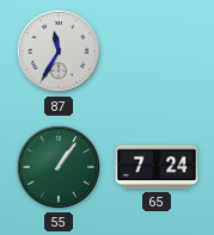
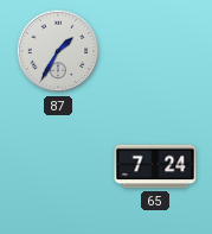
87: 11:35 -> 1:35
55: 1:06 -> none
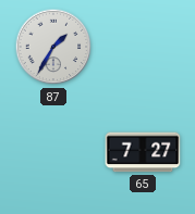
65: 7:24 -> 7:27
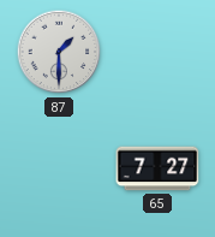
87: 1:35 -> 1:30
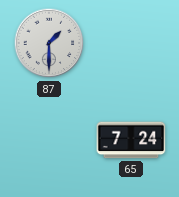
65: 7:27 -> 7:24
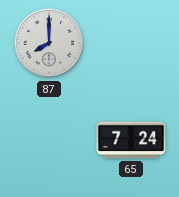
87: 1:30 -> 8:00
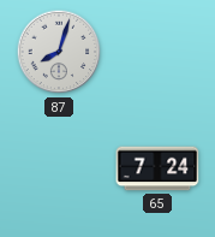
87: 8:00 -> 8:03
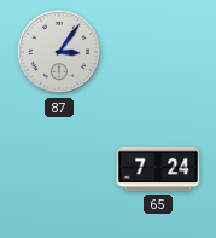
87: 8:03 -> 3:06
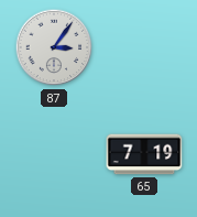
65: 7:24 -> 7:19
